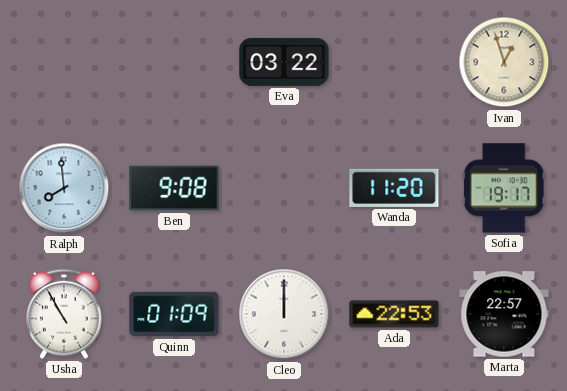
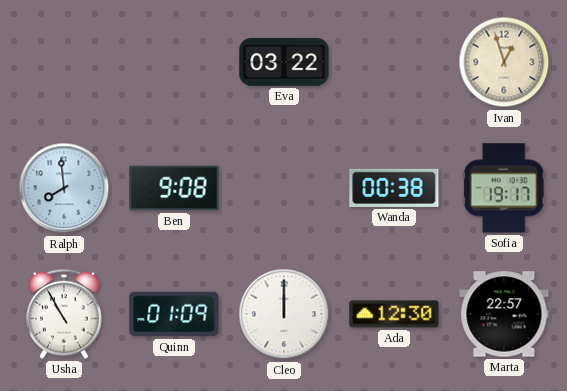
Wanda: 11:20 -> 00:38
Ada: 22:53 -> 12:30
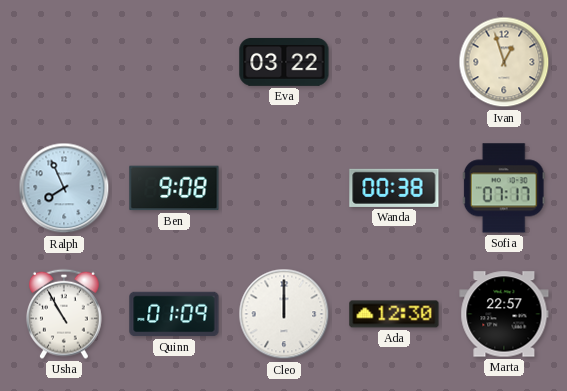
Ralph: 7:59 -> 7:56
Sofia: 19:17 -> 07:17
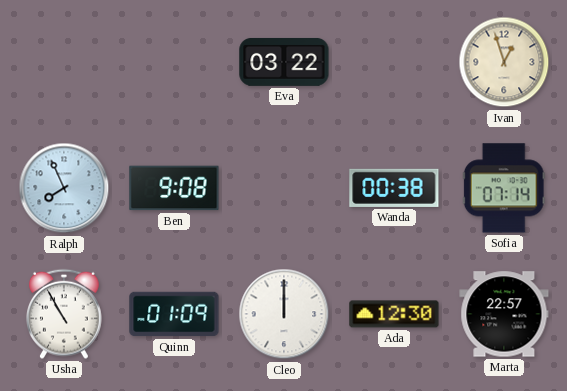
Sofia: 07:17 -> 07:14
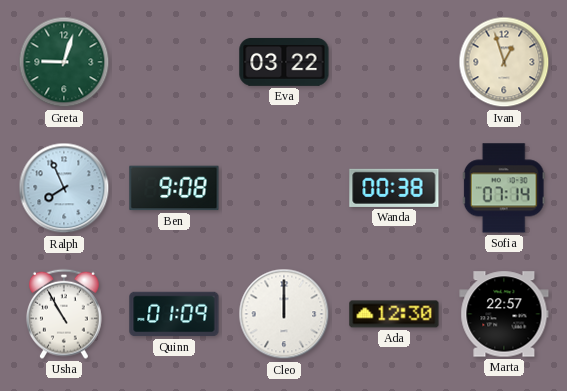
Greta: none -> 9:03
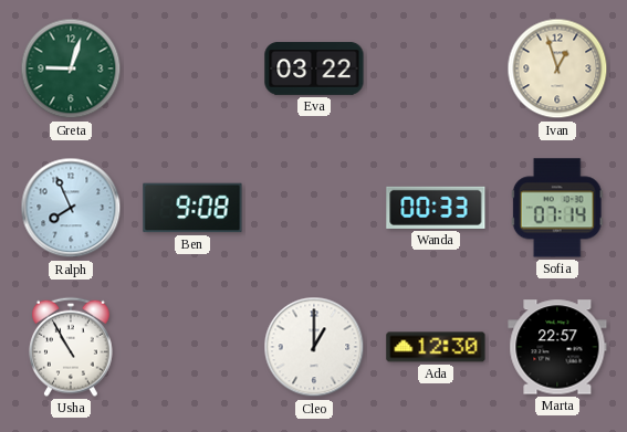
Wanda: 00:38 -> 00:33
Quinn: 01:09 -> none
Cleo: 12:00 -> 1:00
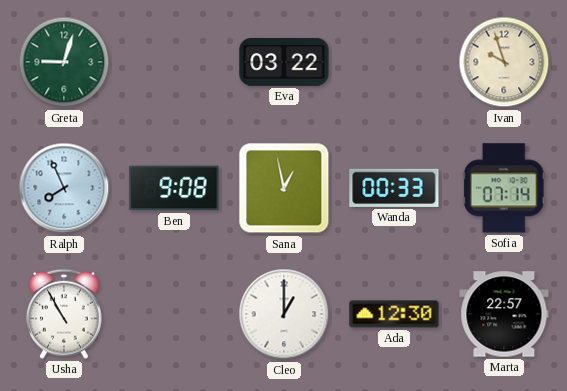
Ivan: 12:57 -> 9:57
Sana: none -> 12:58
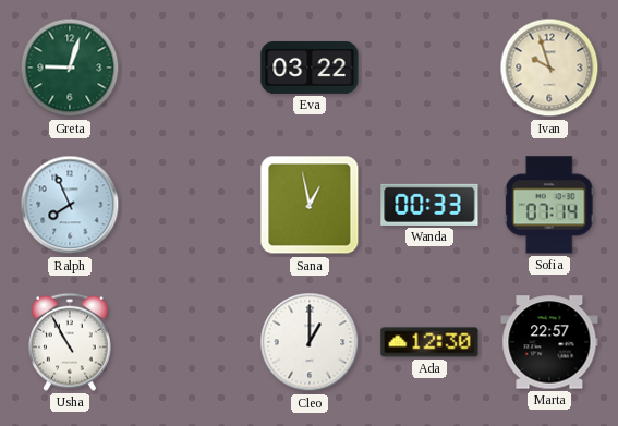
Ben: 9:08 -> none
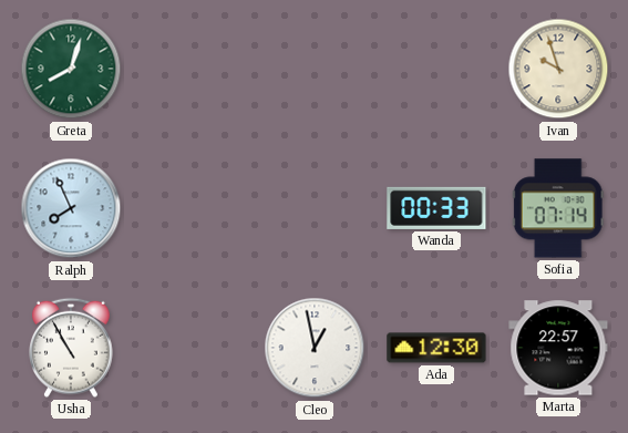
Greta: 9:03 -> 8:03
Eva: 03:22 -> none
Sana: 12:58 -> none
Cleo: 1:00 -> 12:58
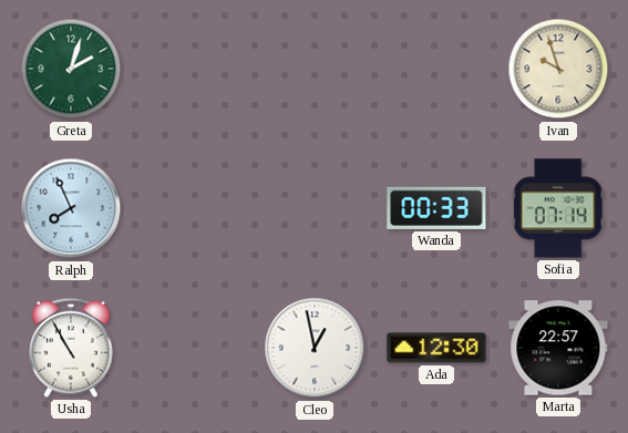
Greta: 8:03 -> 2:03
